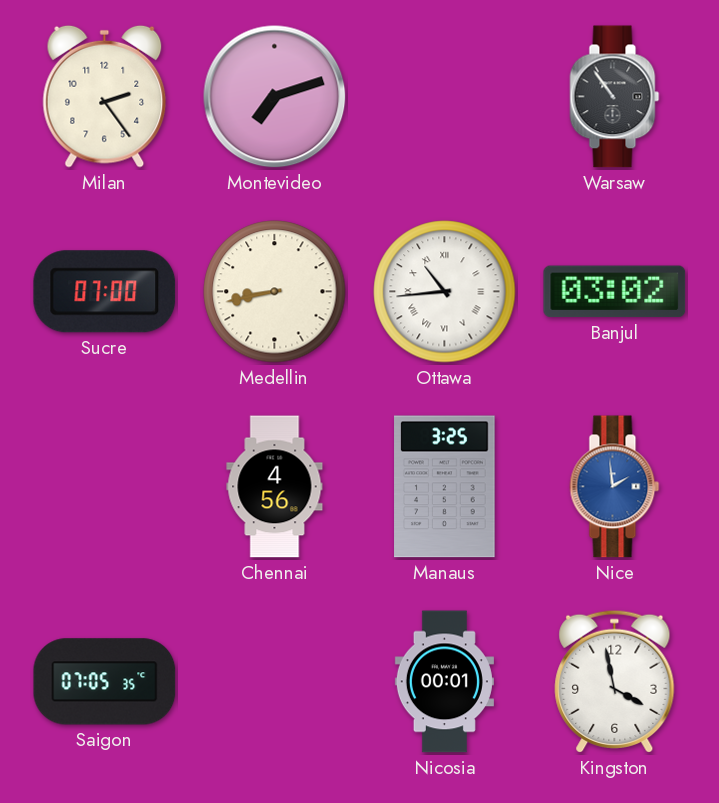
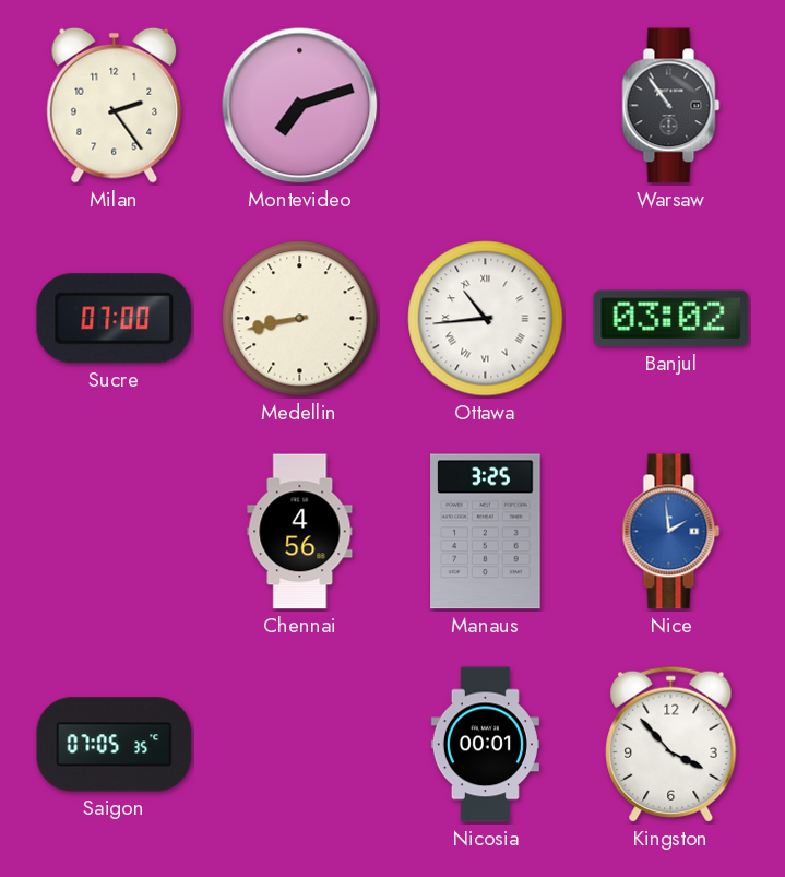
Kingston: 3:58 -> 3:53
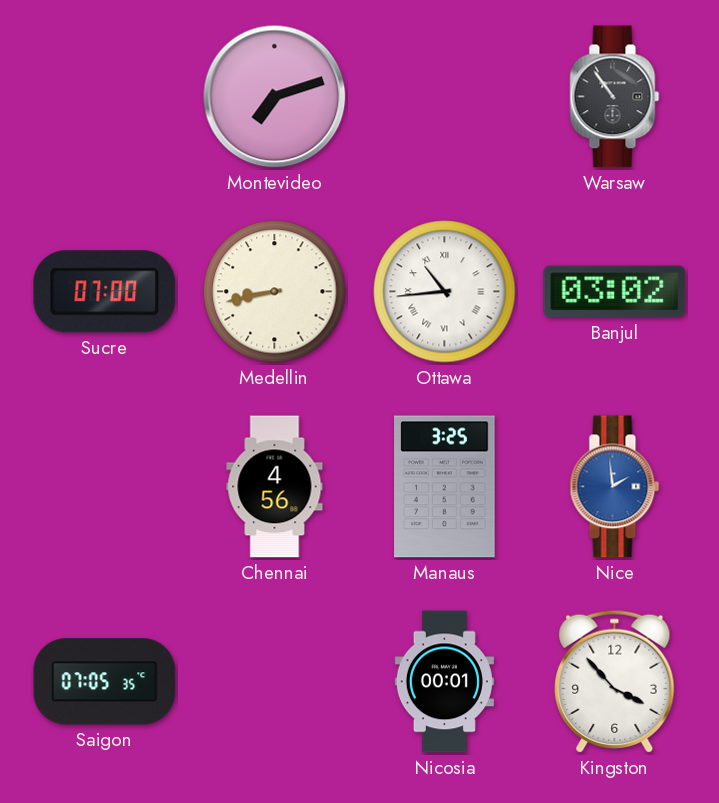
Milan: 2:24 -> none
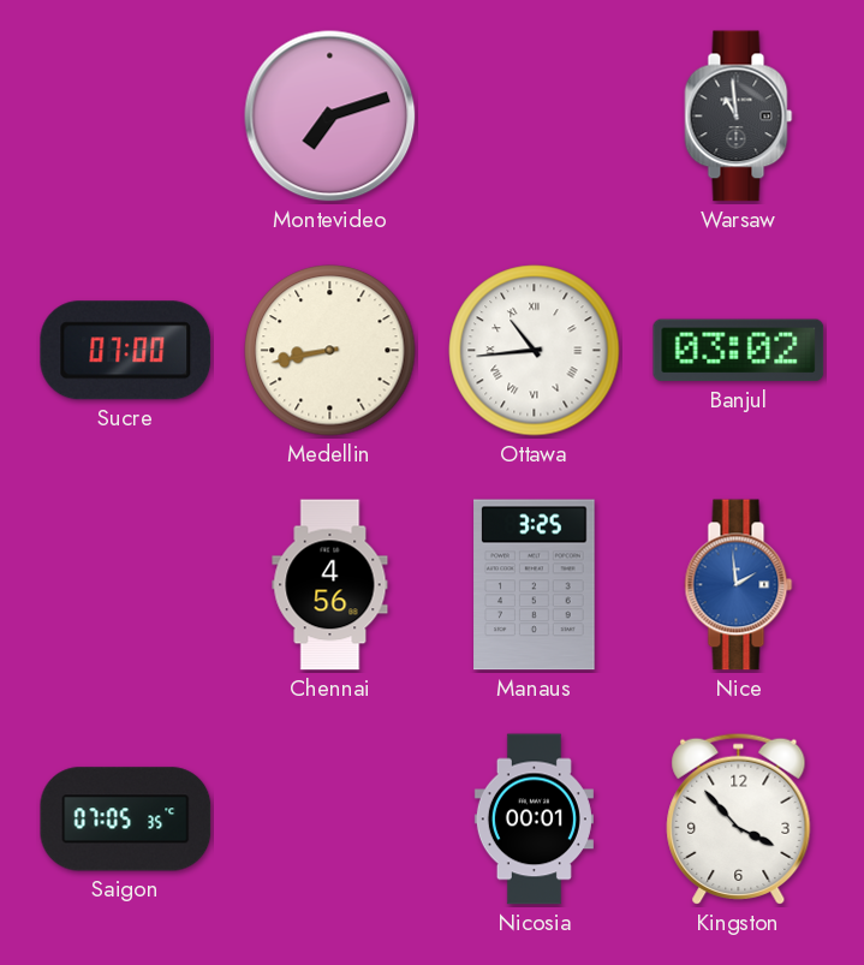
Warsaw: 10:54 -> 10:59
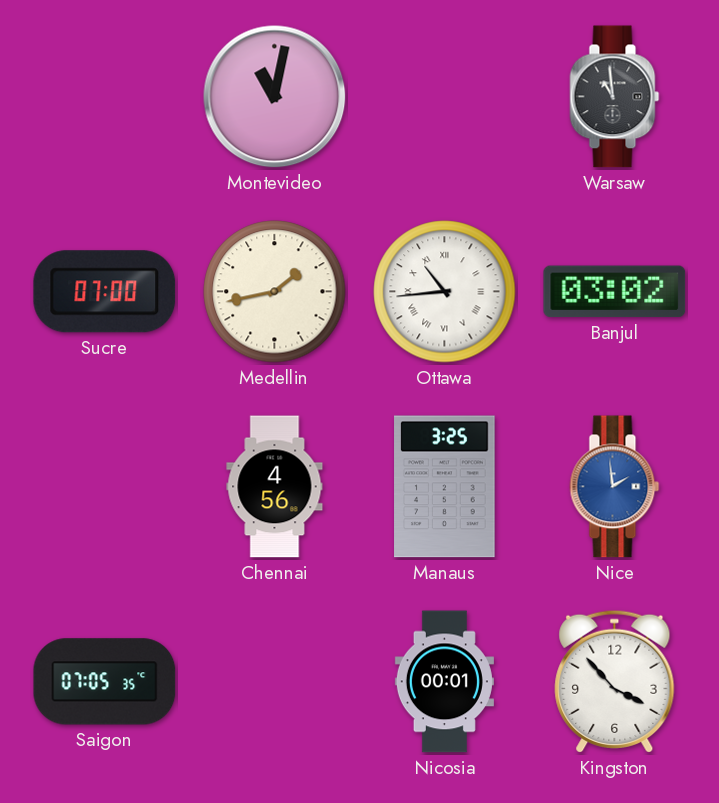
Montevideo: 7:12 -> 11:02
Medellin: 8:43 -> 1:43
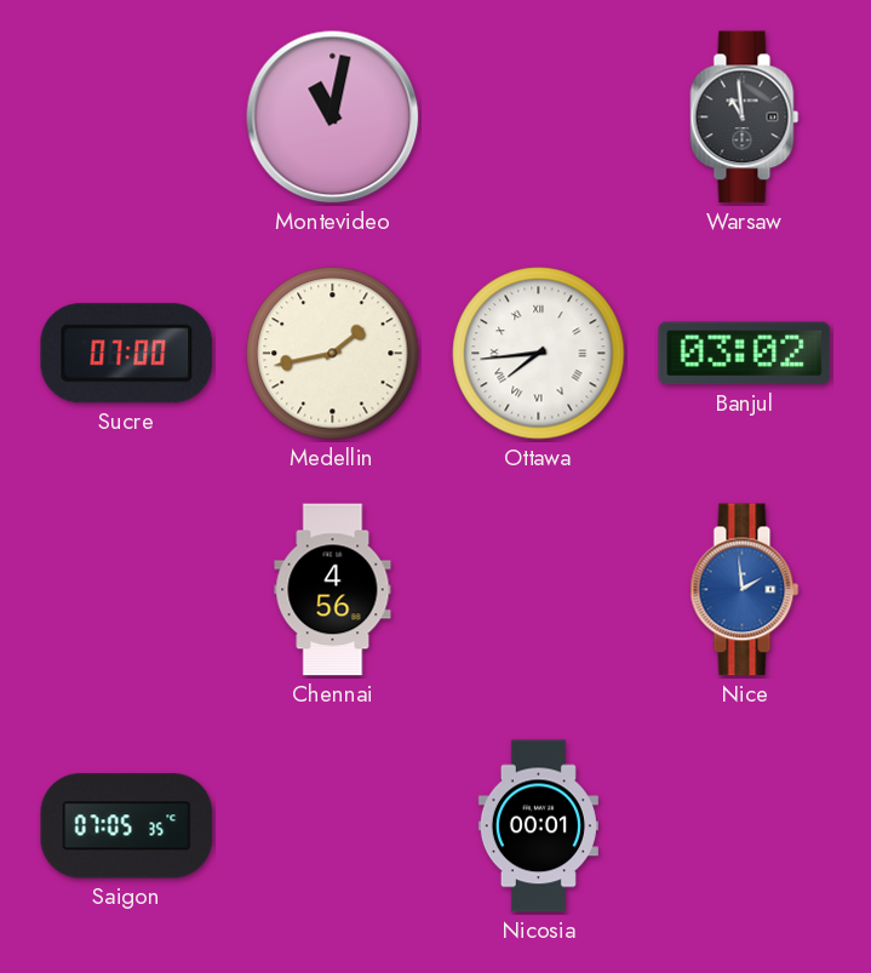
Ottawa: 10:44 -> 7:44
Manaus: 3:25 -> none
Kingston: 3:53 -> none
